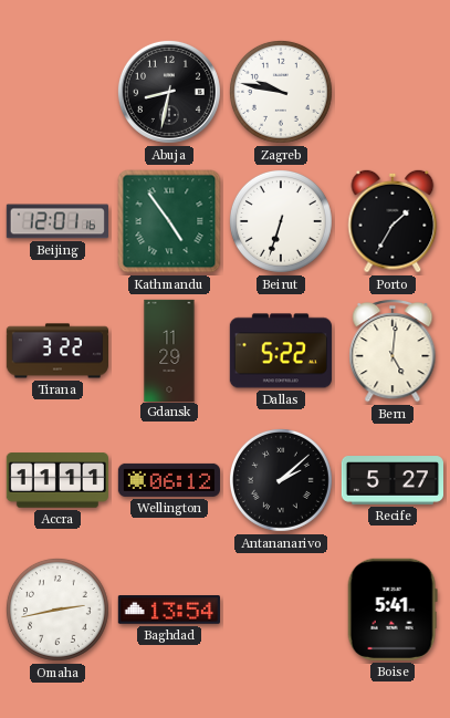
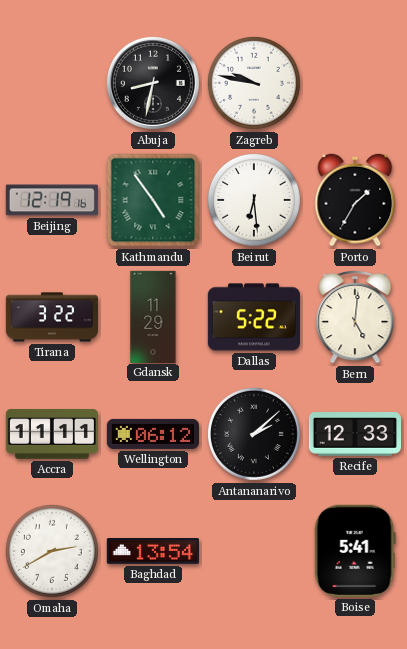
Beijing: 12:01 -> 12:19
Beirut: 6:33 -> 6:29
Recife: 5:27 -> 12:33
Omaha: 2:43 -> 2:40
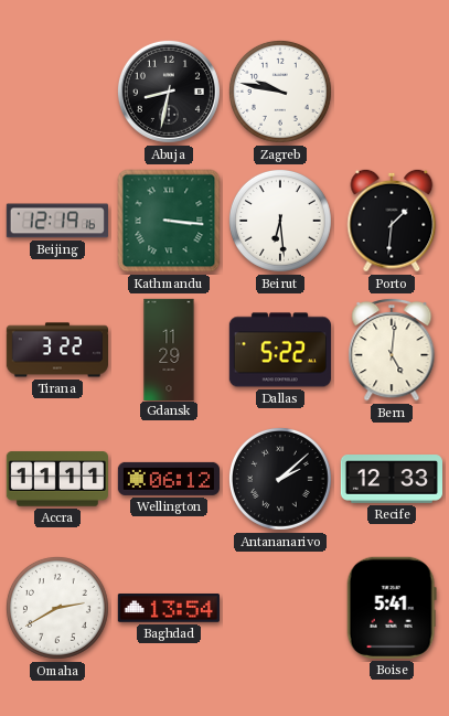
Kathmandu: 4:54 -> 3:16
Porto: 1:35 -> 1:31
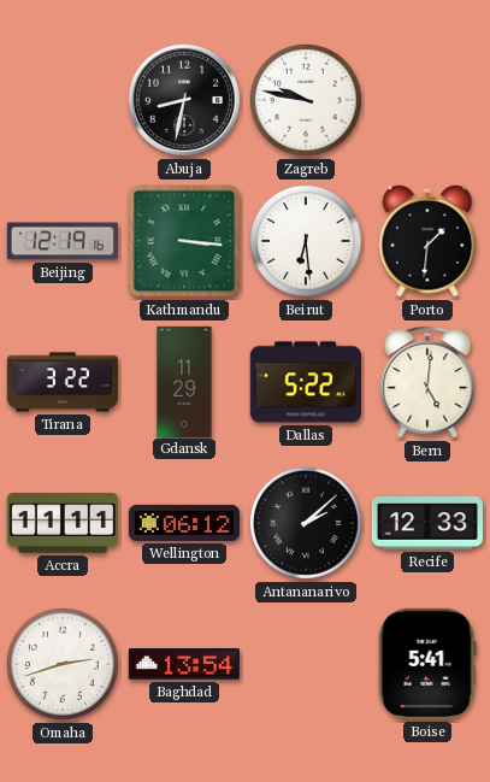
Omaha: 2:40 -> 2:42
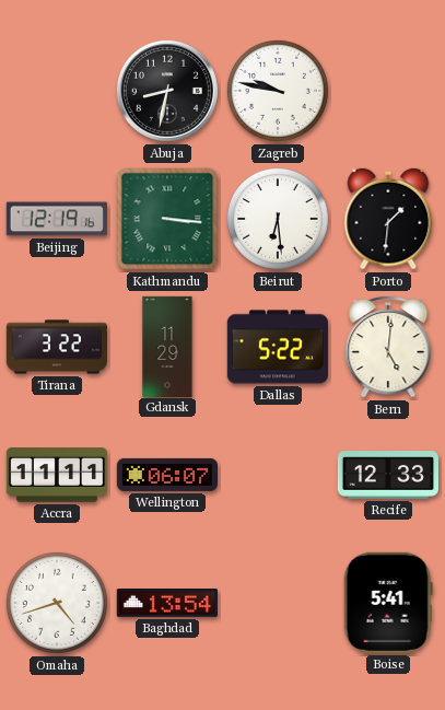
Wellington: 06:12 -> 06:07
Antananarivo: 2:08 -> none
Omaha: 2:42 -> 4:42
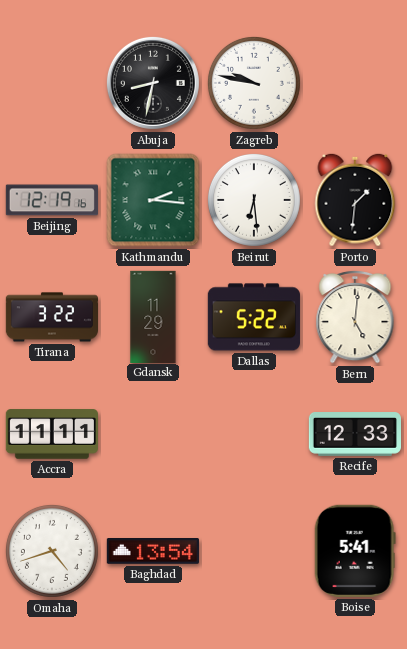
Kathmandu: 3:16 -> 2:16
Wellington: 06:07 -> none
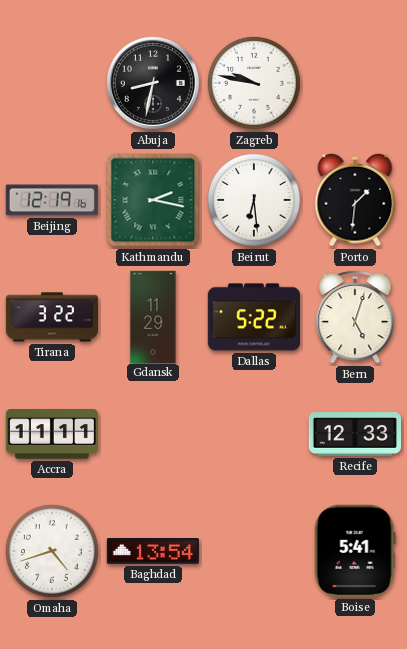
Kathmandu: 2:16 -> 2:17
Bern: 5:01 -> 5:03
